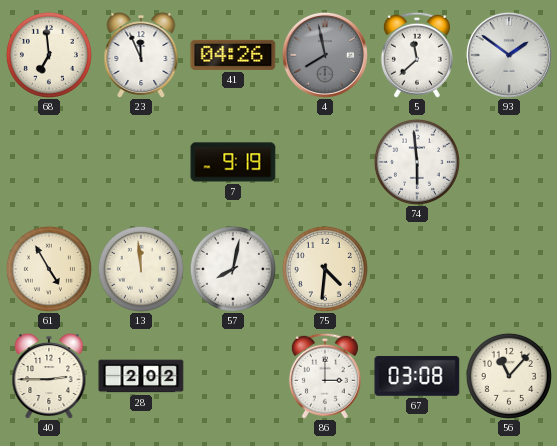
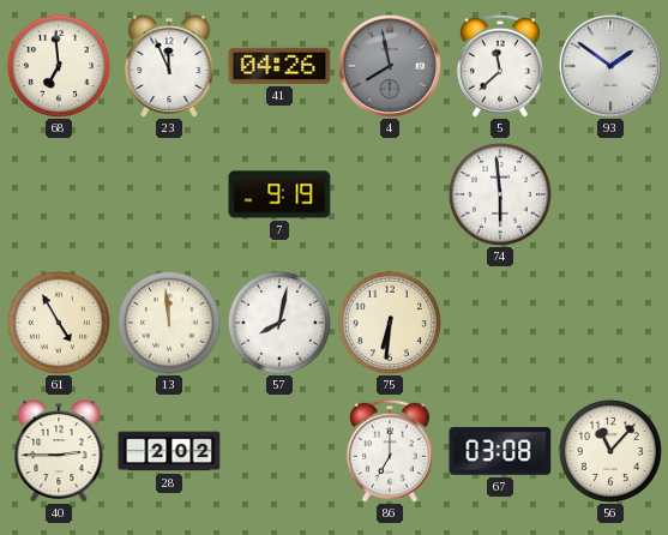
75: 4:31 -> 6:31
86: 3:00 -> 7:00
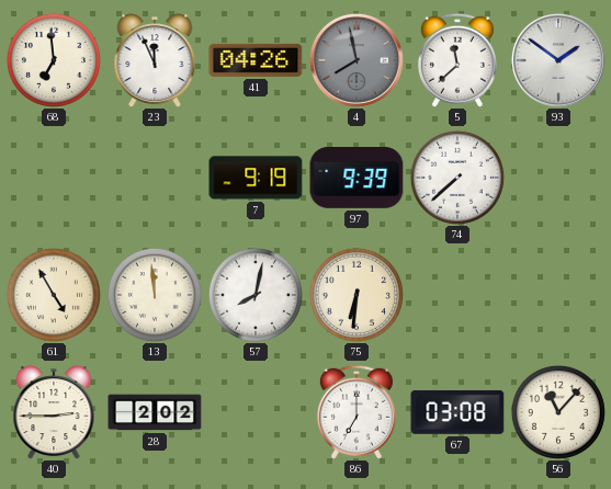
97: none -> 9:39
74: 5:59 -> 7:38
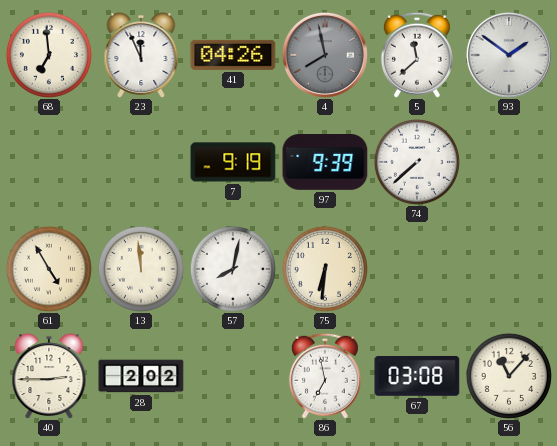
86: 7:00 -> 6:58
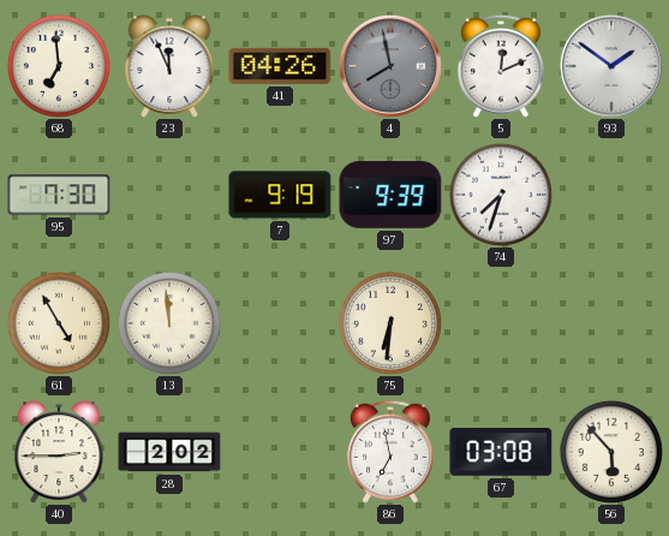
5: 11:38 -> 12:11
95: none -> 7:30
74: 7:38 -> 7:33
57: 8:02 -> none
56: 11:07 -> 5:53
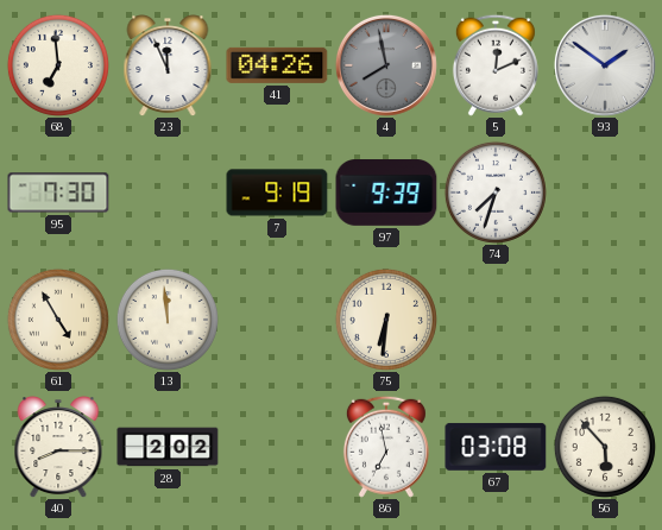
40: 2:45 -> 8:15
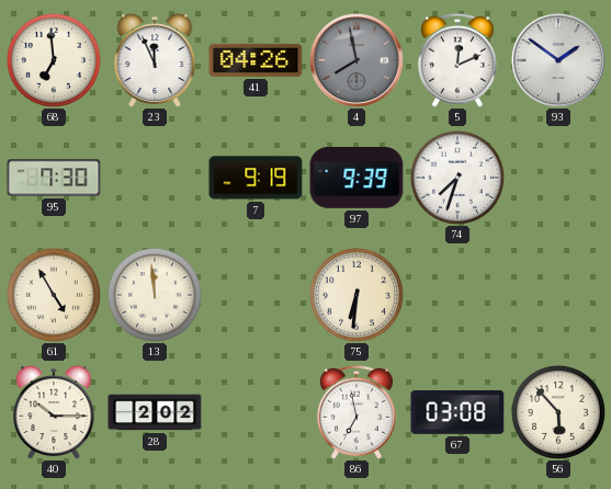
40: 8:15 -> 10:15
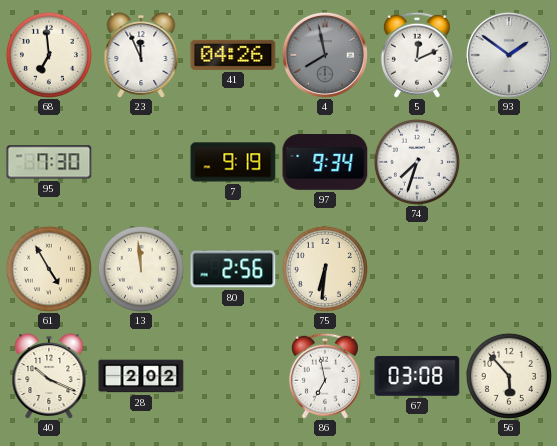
97: 9:39 -> 9:34
80: none -> 2:56
40: 10:15 -> 10:19
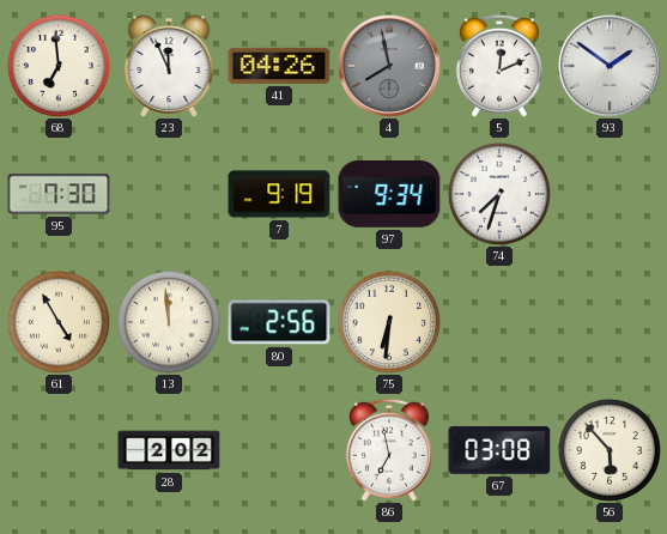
40: 10:19 -> none
